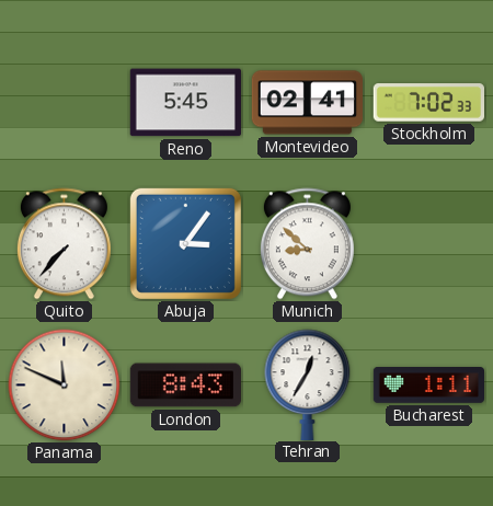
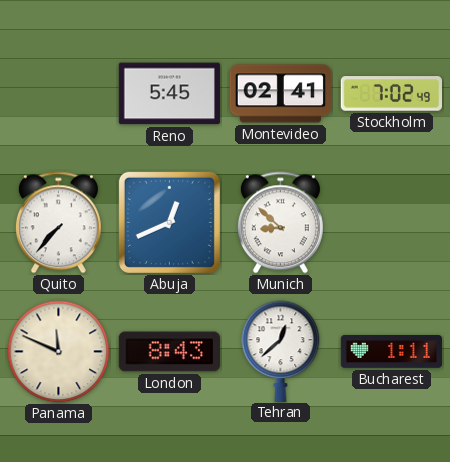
Stockholm: 7:02:33 -> 7:02:49
Abuja: 3:06 -> 12:41
Tehran: 12:35 -> 12:38
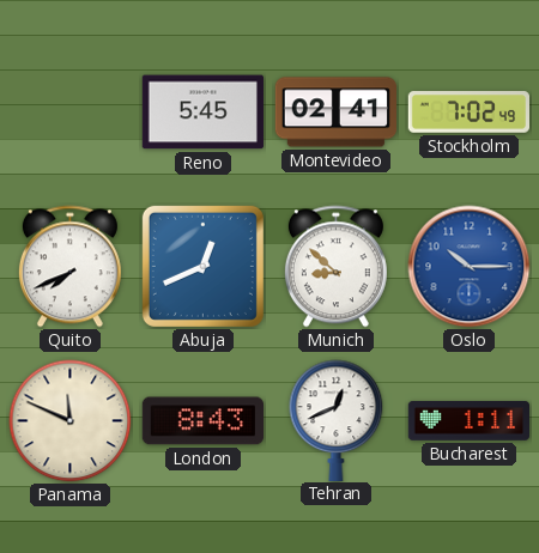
Quito: 7:37 -> 7:41
Oslo: none -> 10:15
Tehran: 12:38 -> 12:41
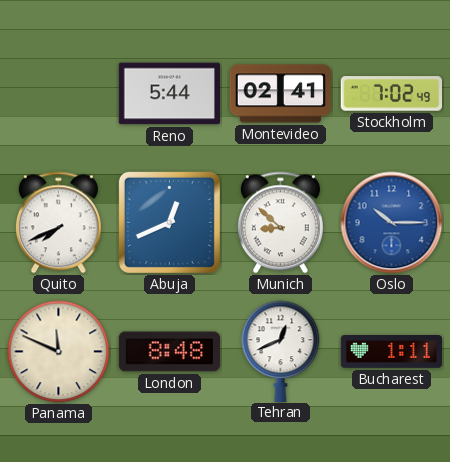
Reno: 5:45 -> 5:44
London: 8:43 -> 8:48
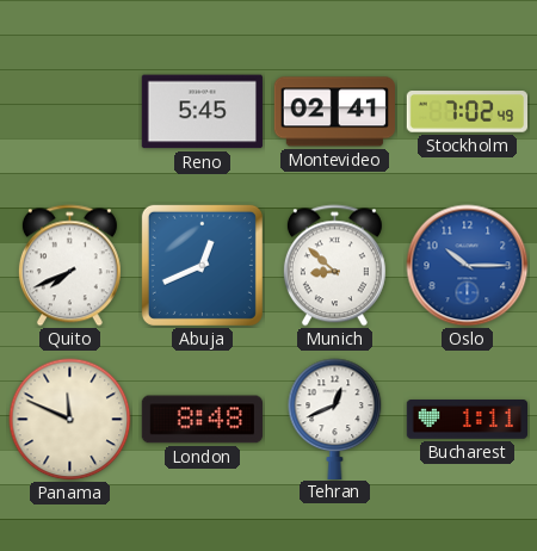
Reno: 5:44 -> 5:45
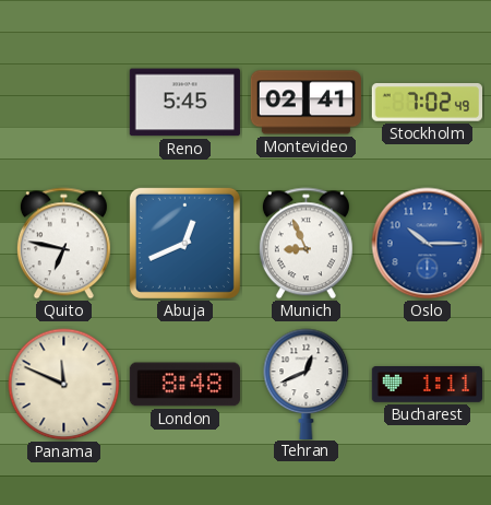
Quito: 7:41 -> 6:47
Munich: 8:52 -> 8:56
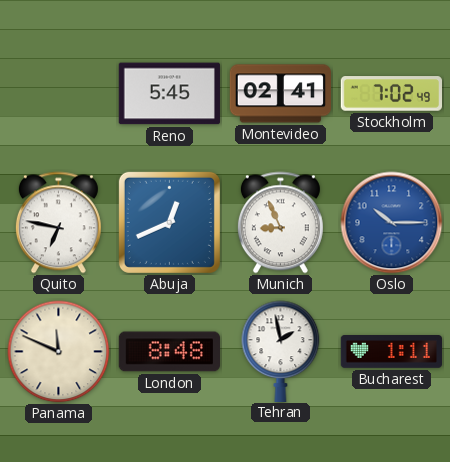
Tehran: 12:41 -> 1:58
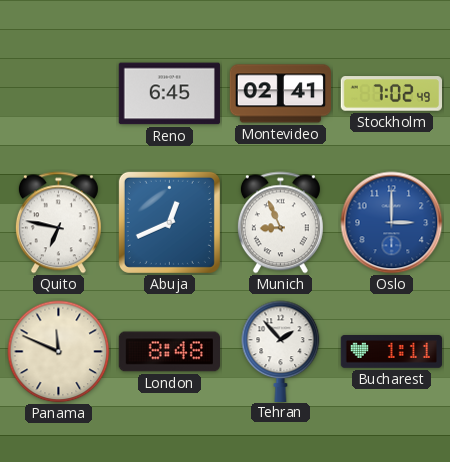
Reno: 5:45 -> 6:45
Oslo: 10:15 -> 3:00
Tehran: 1:58 -> 1:53
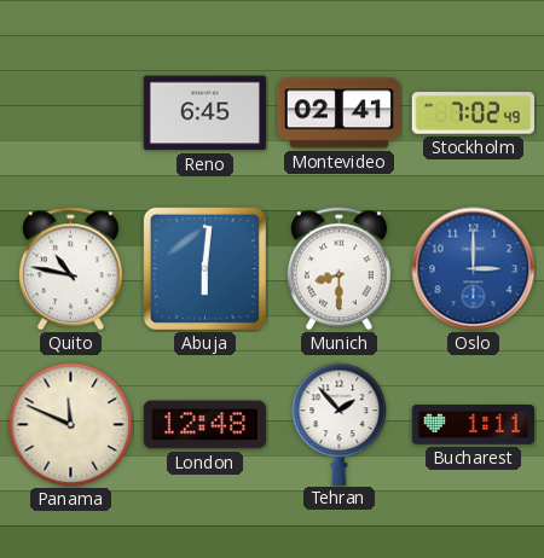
Quito: 6:47 -> 10:47
Abuja: 12:41 -> 6:01
Munich: 8:56 -> 8:30
London: 8:48 -> 12:48
